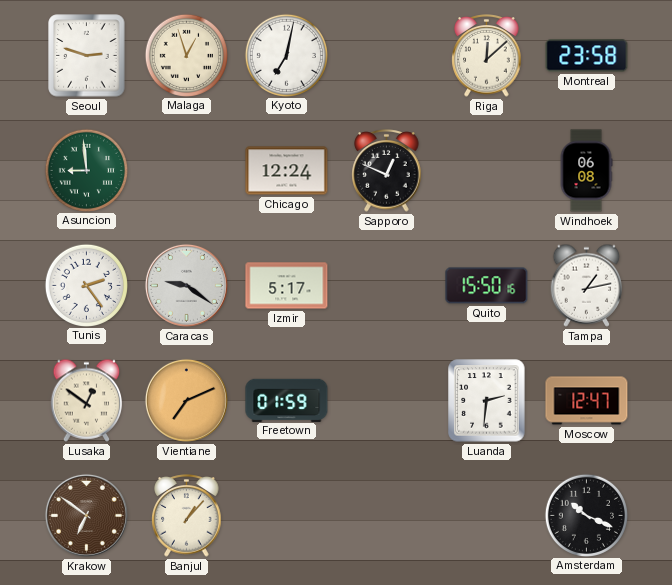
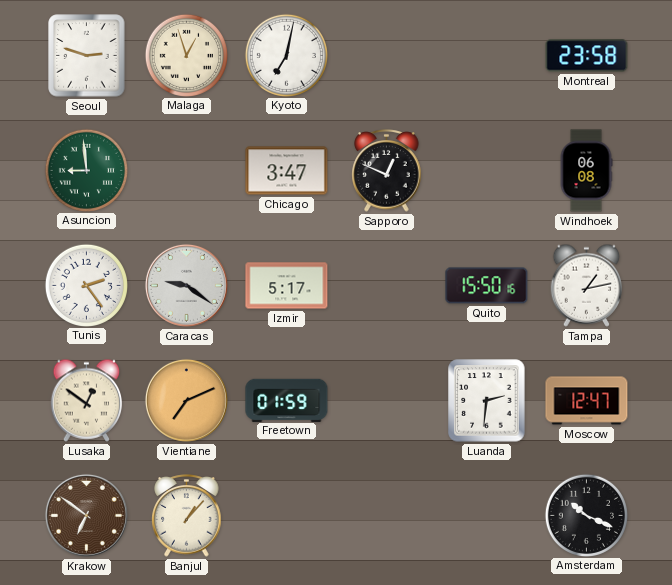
Riga: 12:08 -> none
Chicago: 12:24 -> 3:47
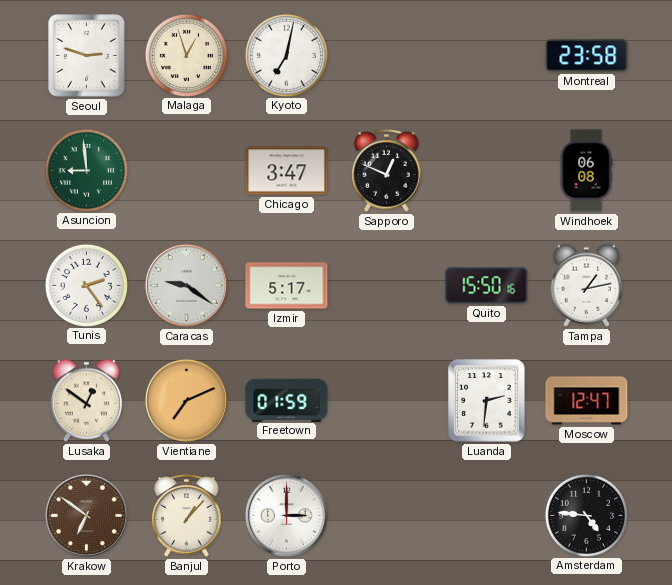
Porto: none -> 3:00
Amsterdam: 10:19 -> 4:46
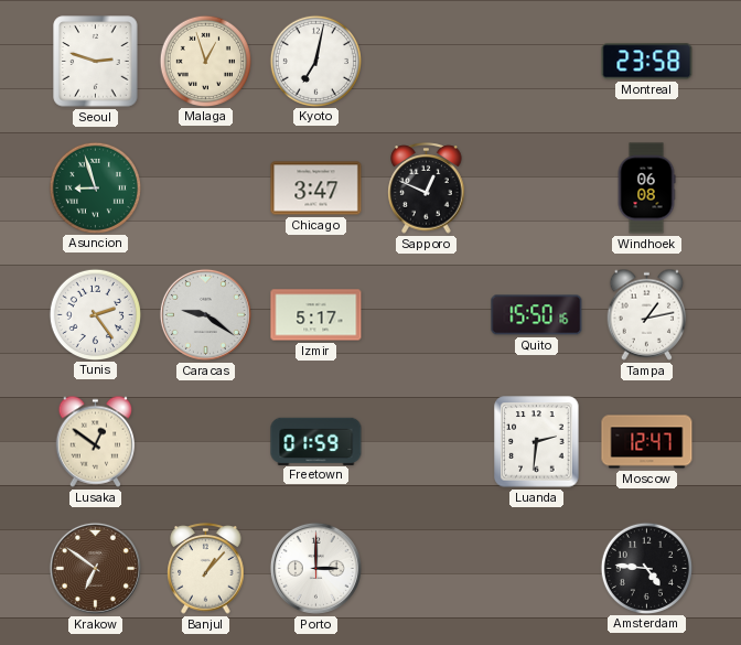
Asuncion: 8:59 -> 8:57
Vientiane: 7:11 -> none
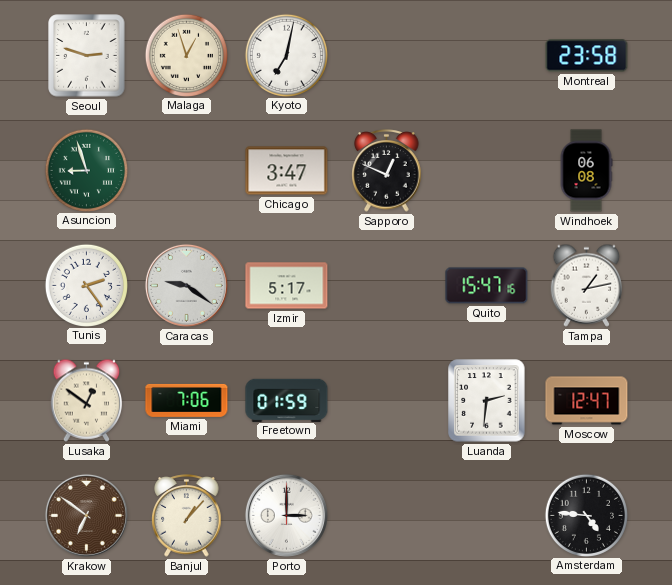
Quito: 15:50 -> 15:47
Miami: none -> 7:06
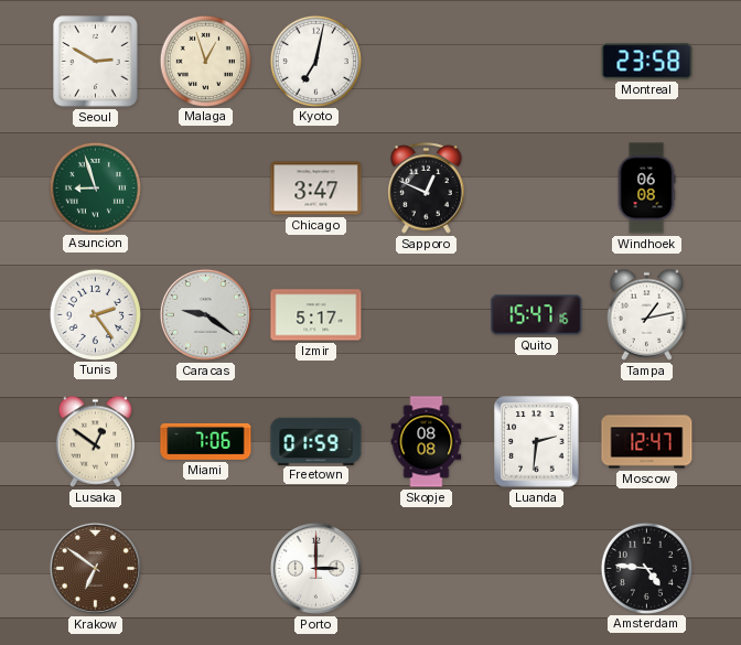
Seoul: 2:48 -> 2:50
Skopje: none -> 08:08
Banjul: 1:07 -> none
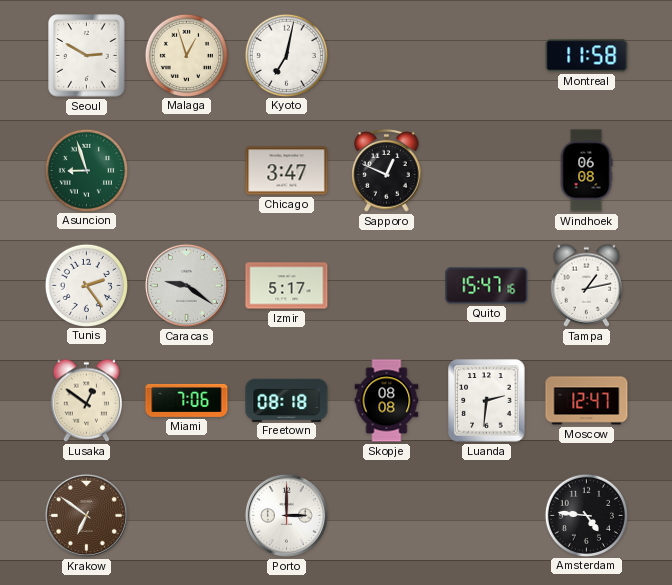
Montreal: 23:58 -> 11:58
Freetown: 01:59 -> 08:18
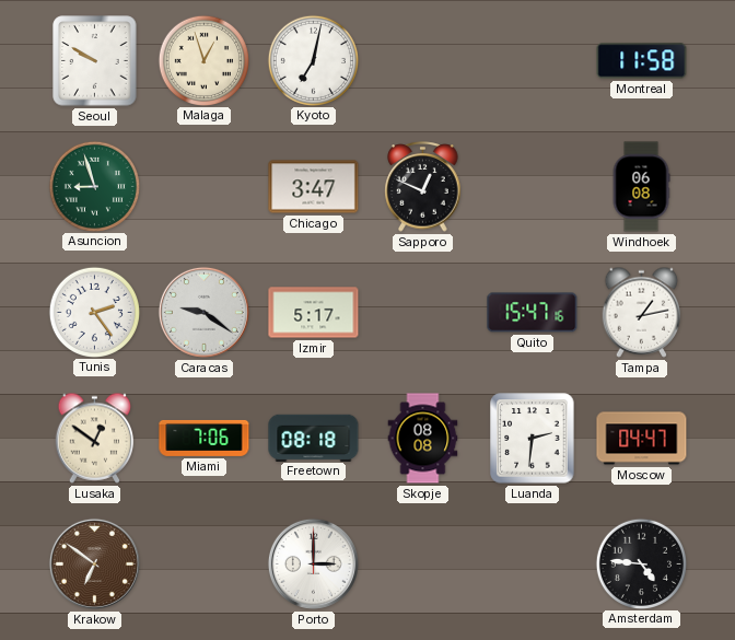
Seoul: 2:50 -> 9:50
Moscow: 12:47 -> 04:47
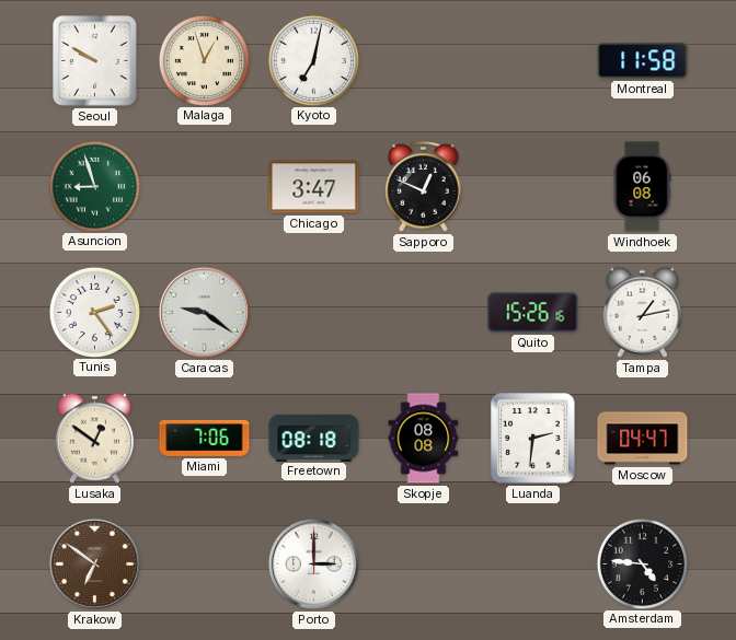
Izmir: 5:17 -> none
Quito: 15:47 -> 15:26
